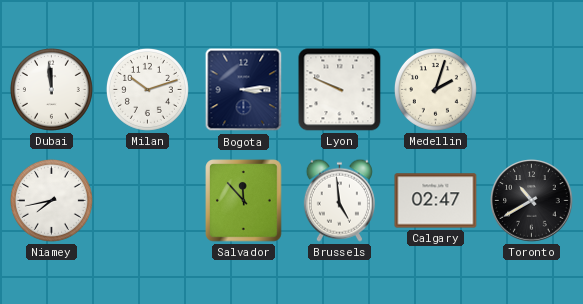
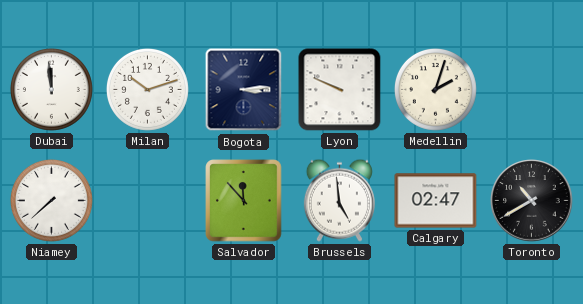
Niamey: 7:43 -> 7:38
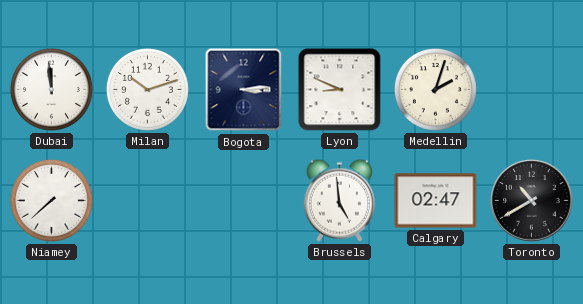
Lyon: 9:49 -> 8:49
Salvador: 11:53 -> none
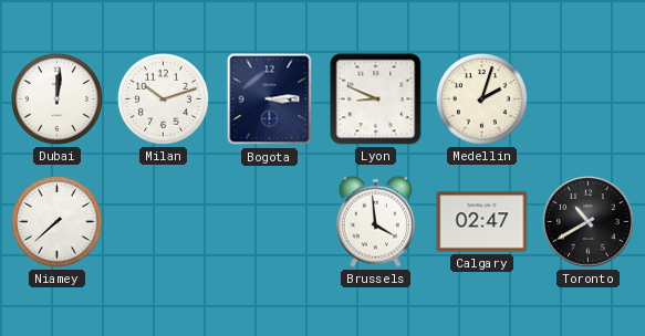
Dubai: 11:59 -> 12:01
Brussels: 4:59 -> 3:59
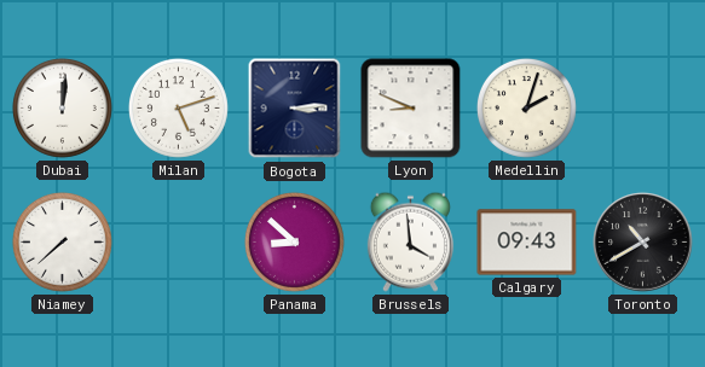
Milan: 10:12 -> 5:12
Panama: none -> 8:52
Calgary: 02:47 -> 09:43
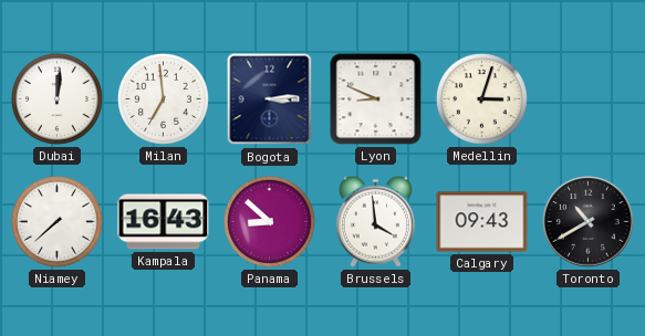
Milan: 5:12 -> 6:59
Medellin: 2:03 -> 3:03
Kampala: none -> 16:43
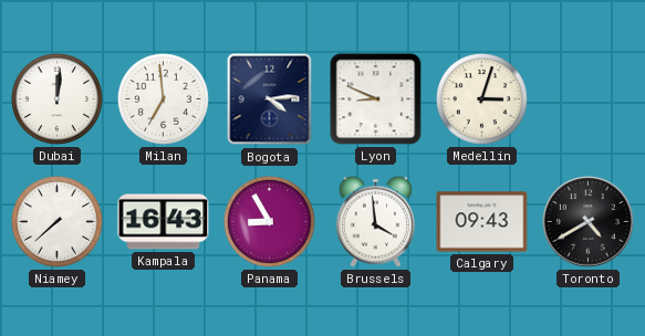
Bogota: 3:14 -> 4:14
Panama: 8:52 -> 8:55
Toronto: 10:40 -> 4:40
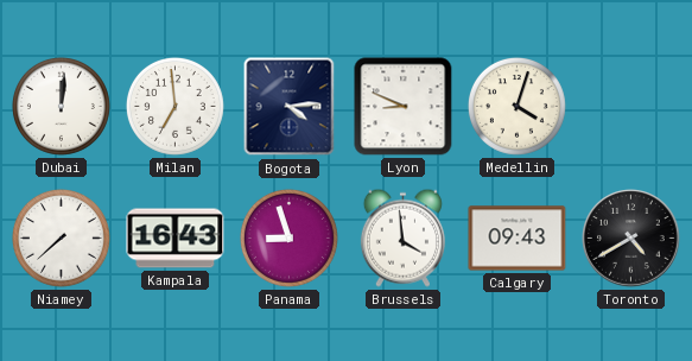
Medellin: 3:03 -> 4:03
Panama: 8:55 -> 8:57
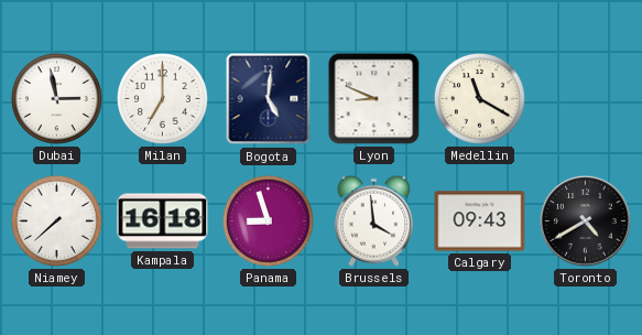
Dubai: 12:01 -> 2:58
Milan: 6:59 -> 7:00
Bogota: 4:14 -> 5:01
Medellin: 4:03 -> 11:20
Kampala: 16:43 -> 16:18
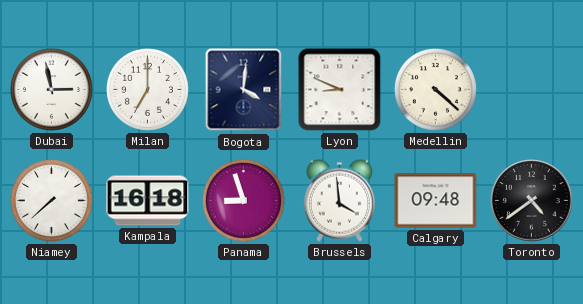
Bogota: 5:01 -> 4:01
Medellin: 11:20 -> 4:22
Calgary: 09:43 -> 09:48
Toronto: 4:40 -> 4:39
